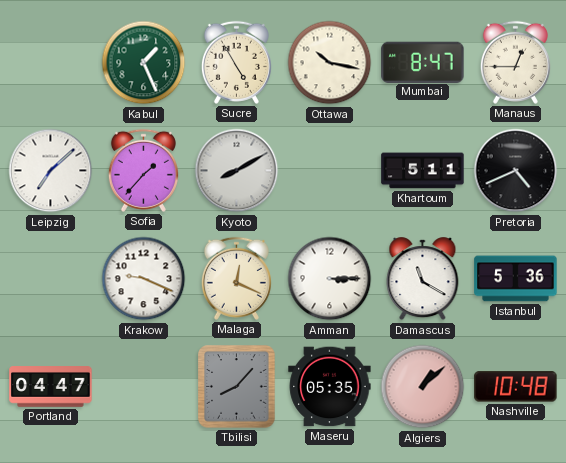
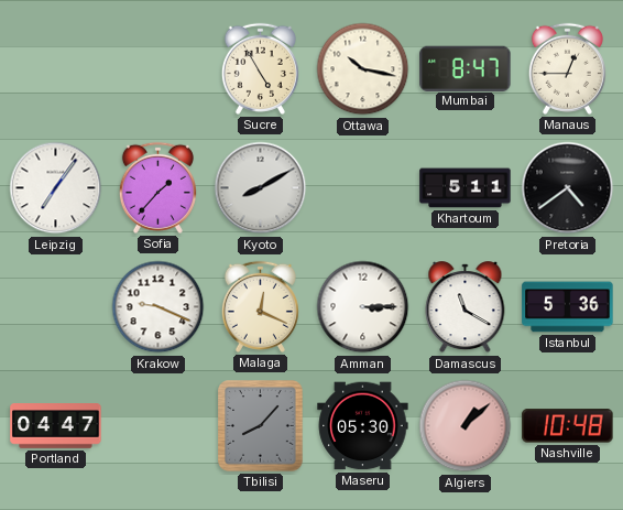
Kabul: 1:26 -> none
Leipzig: 7:08 -> 7:06
Pretoria: 4:41 -> 4:39
Maseru: 05:35 -> 05:30
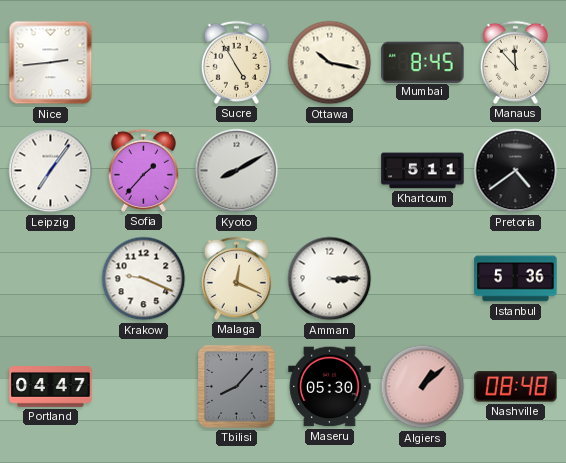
Nice: none -> 2:44
Mumbai: 8:47 -> 8:45
Manaus: 12:45 -> 11:53
Damascus: 11:20 -> none
Nashville: 10:48 -> 08:48
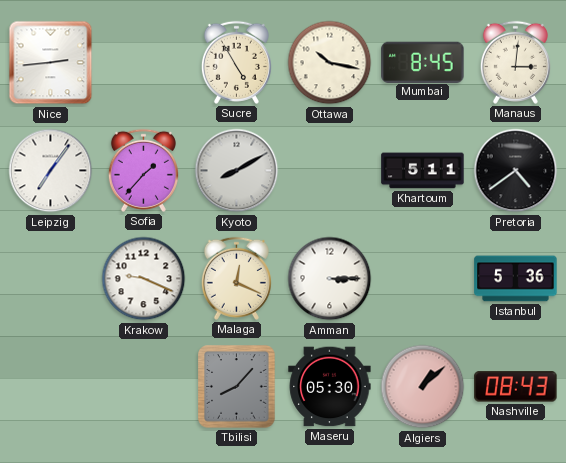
Manaus: 11:53 -> 3:01
Portland: 04:47 -> none
Nashville: 08:48 -> 08:43
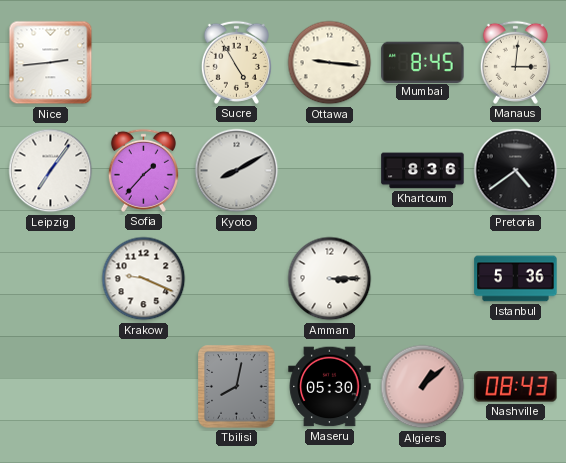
Ottawa: 10:17 -> 9:16
Khartoum: 5:11 -> 8:36
Malaga: 12:19 -> none
Tbilisi: 8:07 -> 8:02
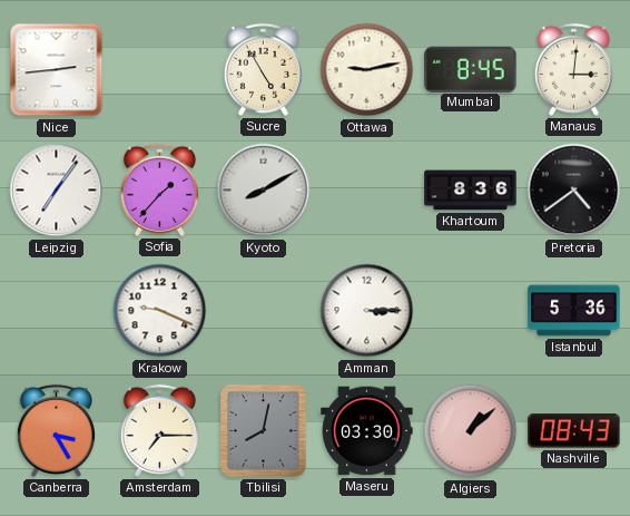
Ottawa: 9:16 -> 9:13
Canberra: none -> 3:25
Amsterdam: none -> 7:15
Maseru: 05:30 -> 03:30
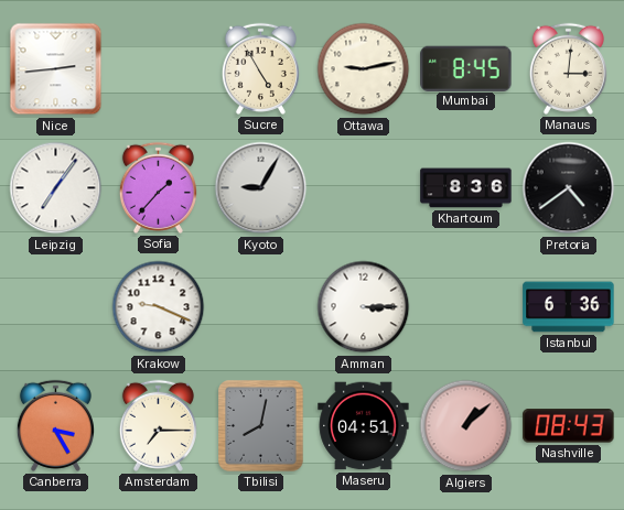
Kyoto: 8:10 -> 9:05
Istanbul: 5:36 -> 6:36
Maseru: 03:30 -> 04:51
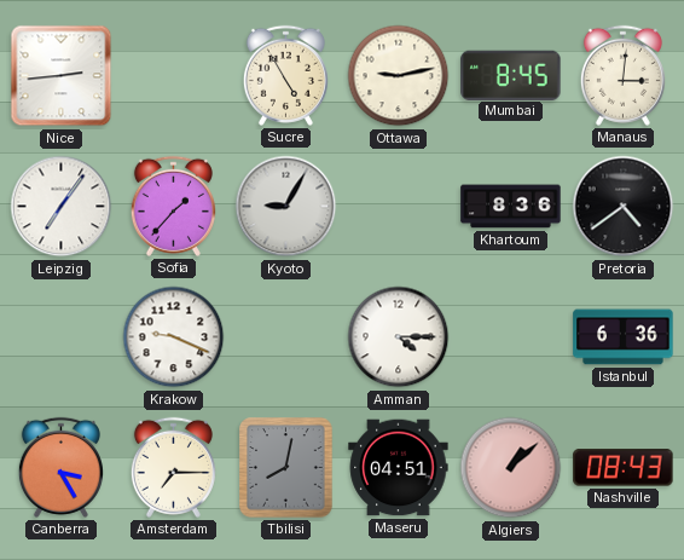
Amman: 3:15 -> 4:15
